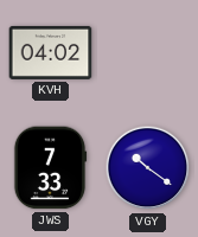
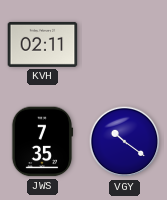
KVH: 04:02 -> 02:11
JWS: 7:33 -> 7:35
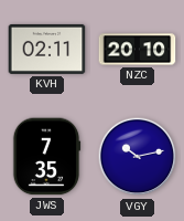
NZC: none -> 20:10
VGY: 10:21 -> 10:13
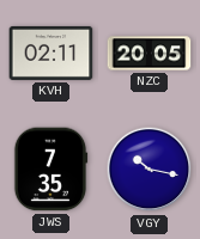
NZC: 20:10 -> 20:05
VGY: 10:13 -> 10:17
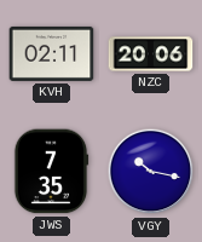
NZC: 20:05 -> 20:06
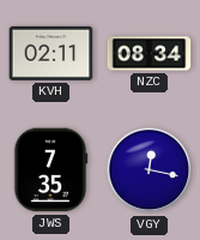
NZC: 20:06 -> 08:34
VGY: 10:17 -> 12:17
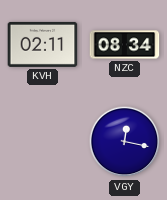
JWS: 7:35 -> none
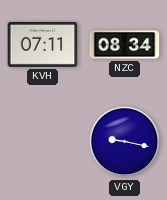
KVH: 02:11 -> 07:11
VGY: 12:17 -> 9:17
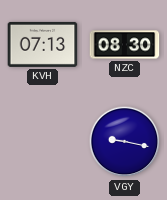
KVH: 07:11 -> 07:13
NZC: 08:34 -> 08:30
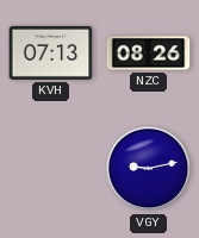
NZC: 08:30 -> 08:26
VGY: 9:17 -> 9:13
